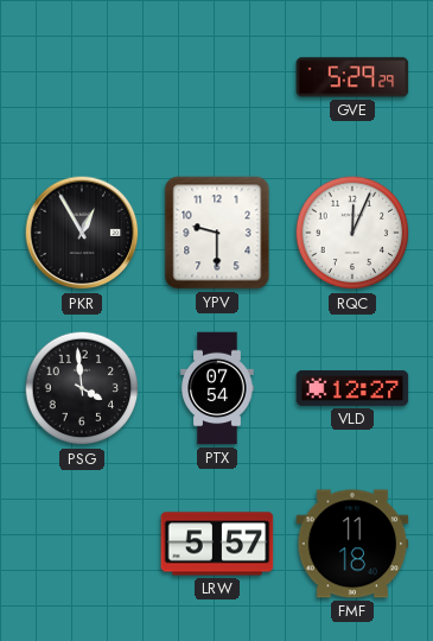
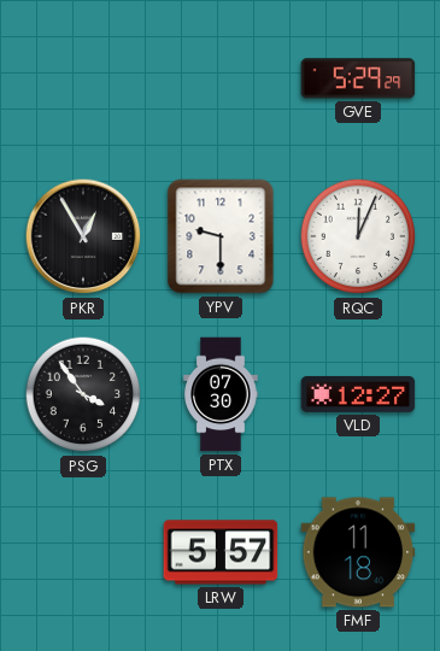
PSG: 3:59 -> 3:54
PTX: 07:54 -> 07:30
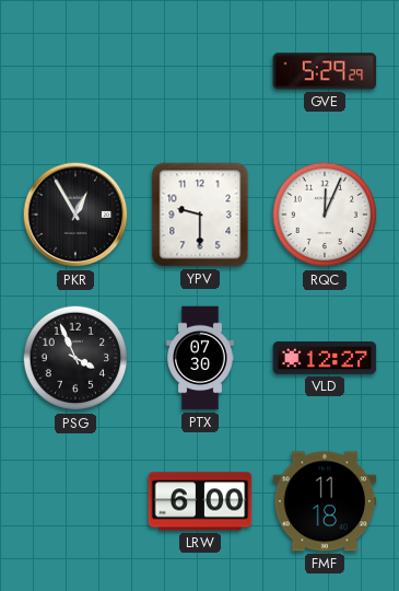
PSG: 3:54 -> 3:56
LRW: 5:57 -> 6:00
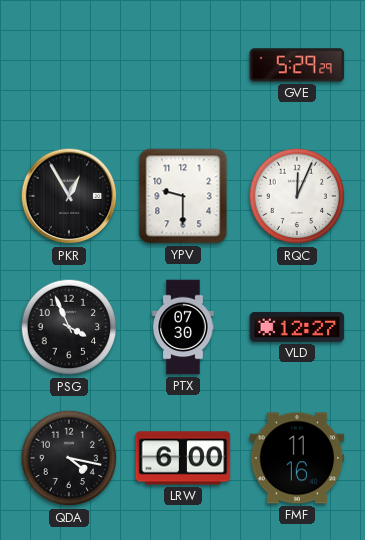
QDA: none -> 4:17
FMF: 11:18 -> 11:16
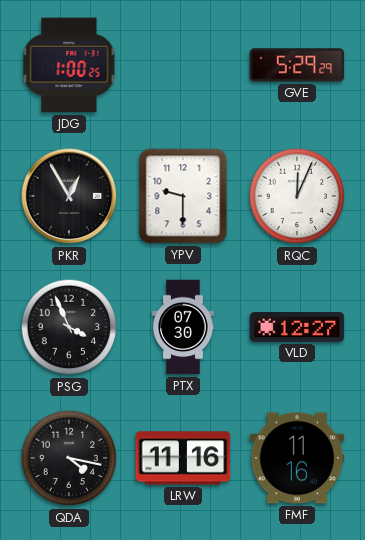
JDG: none -> 1:00
LRW: 6:00 -> 11:16
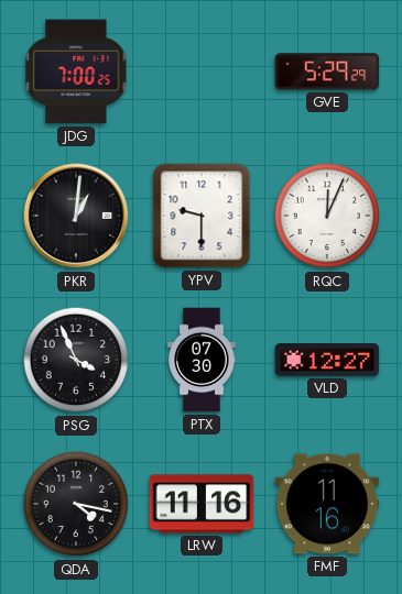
JDG: 1:00 -> 7:00
PKR: 12:55 -> 1:01
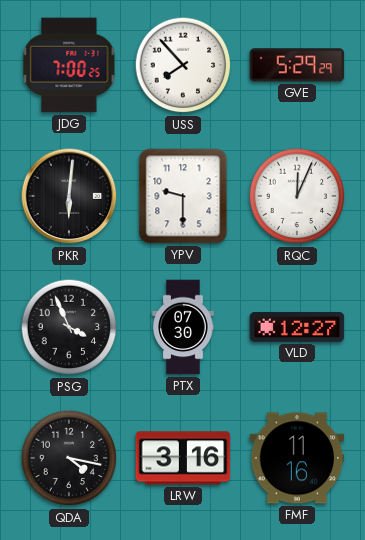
USS: none -> 7:53
PKR: 1:01 -> 6:01
LRW: 11:16 -> 3:16
